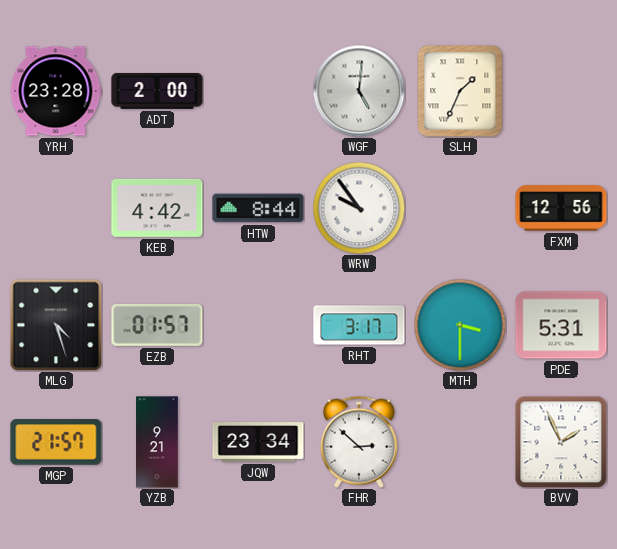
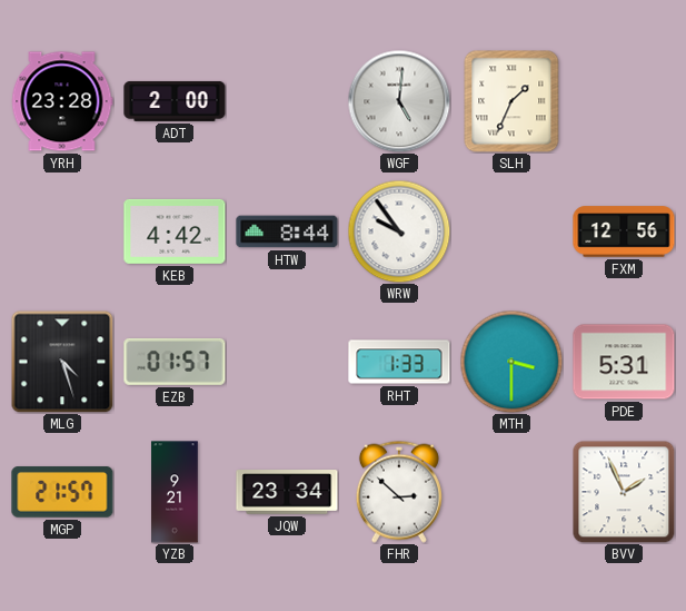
RHT: 3:17 -> 1:33
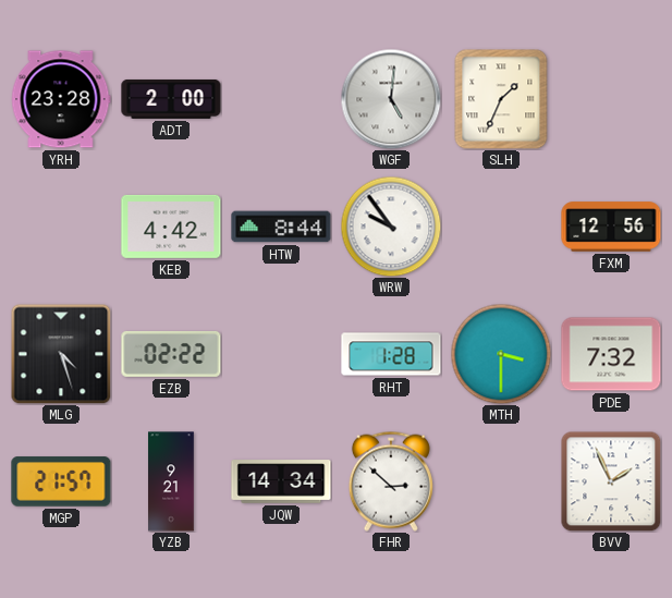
EZB: 01:57 -> 02:22
RHT: 1:33 -> 1:28
PDE: 5:31 -> 7:32
JQW: 23:34 -> 14:34
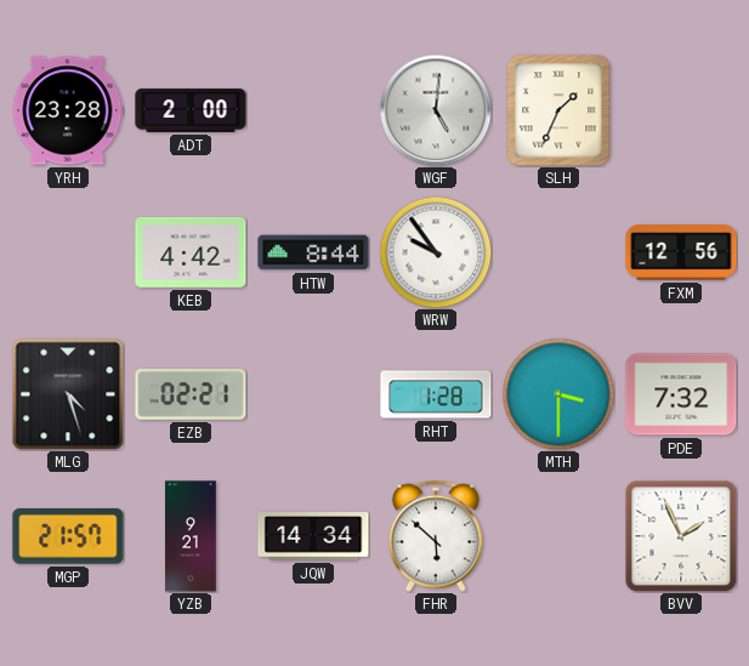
EZB: 02:22 -> 02:21
FHR: 2:52 -> 5:52
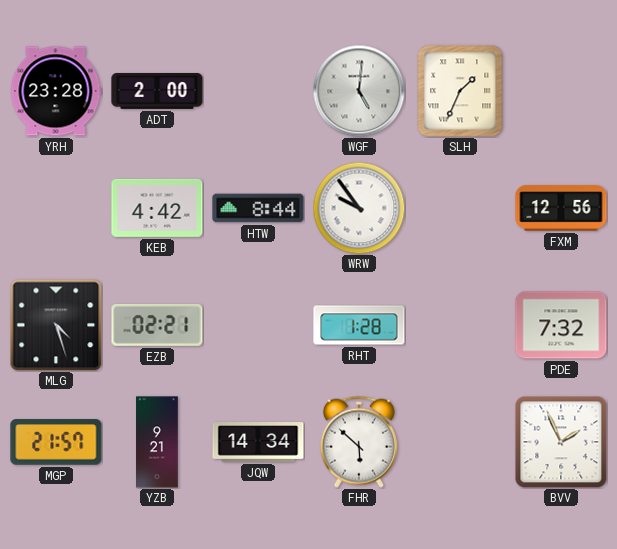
MTH: 3:30 -> none
